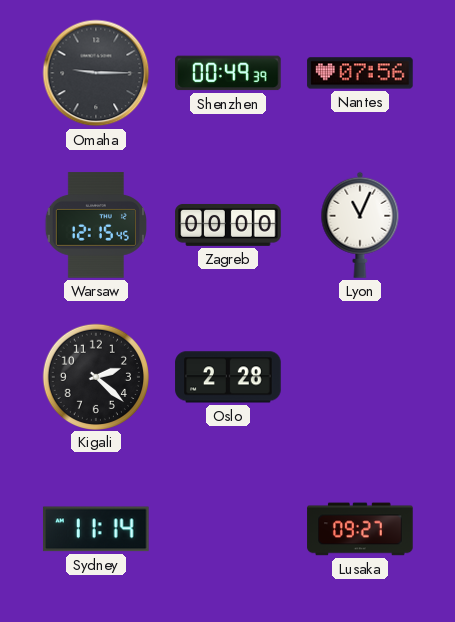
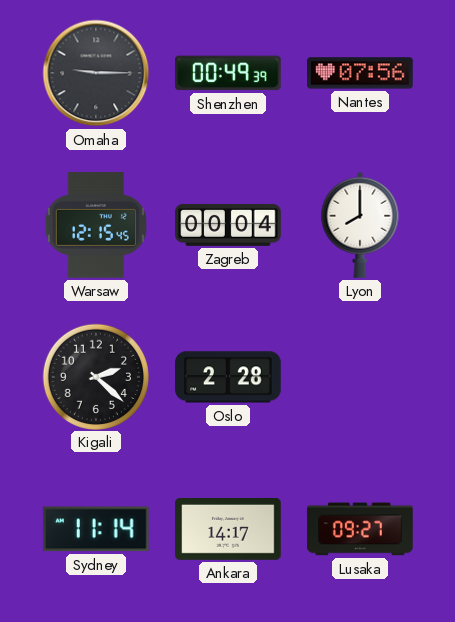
Zagreb: 00:00 -> 00:04
Lyon: 11:04 -> 8:00
Ankara: none -> 14:17
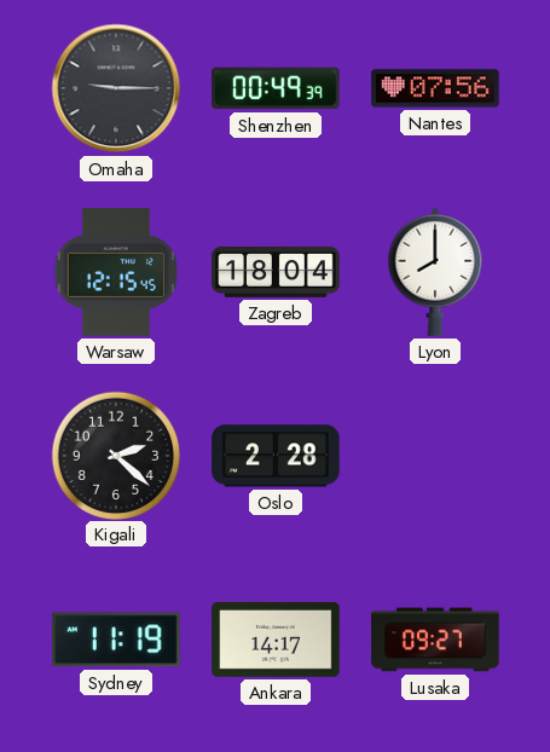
Zagreb: 00:04 -> 18:04
Sydney: 11:14 -> 11:19
